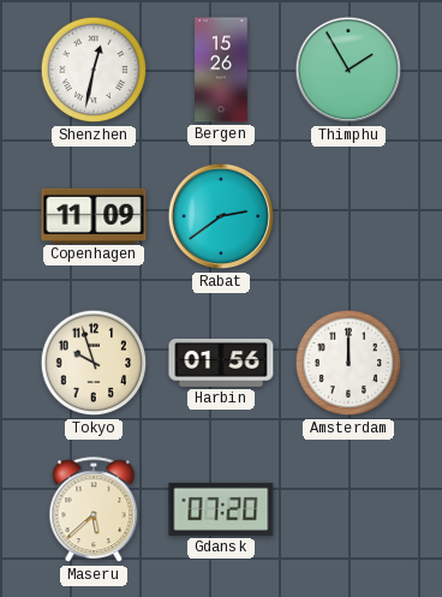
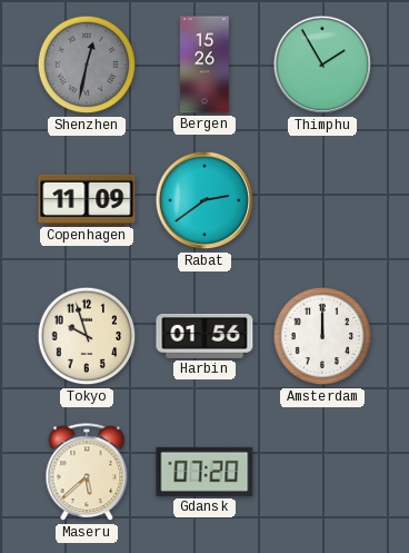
Shenzhen dial: white -> grey
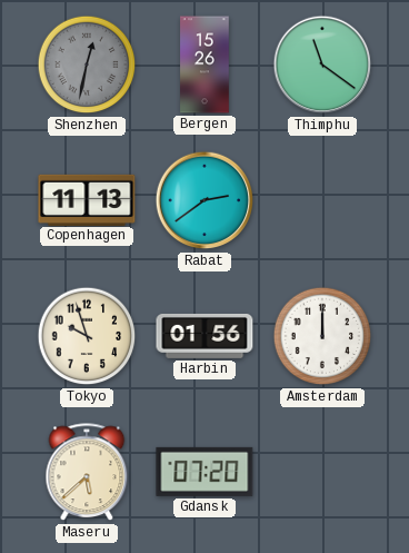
Thimphu: 1:55 -> 11:21
Copenhagen: 11:09 -> 11:13
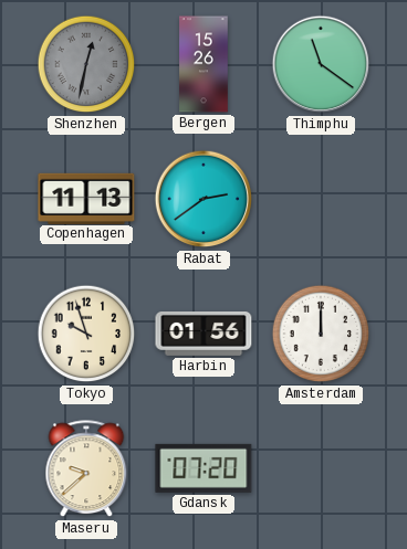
Maseru: 5:38 -> 9:38
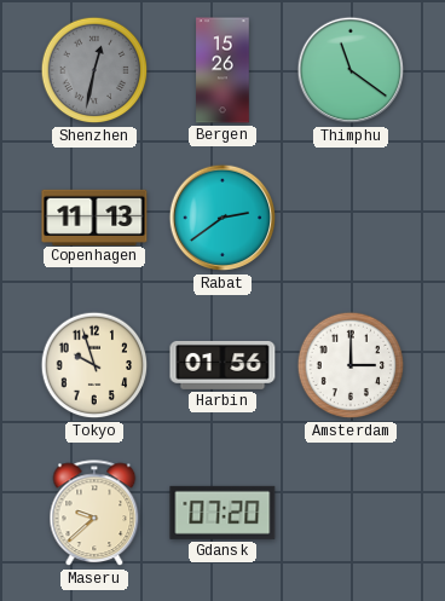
Amsterdam: 12:00 -> 3:00
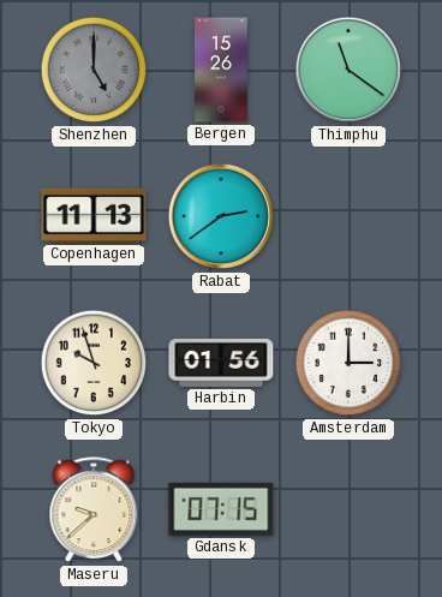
Shenzhen: 12:32 -> 5:00
Gdansk: 07:20 -> 07:15
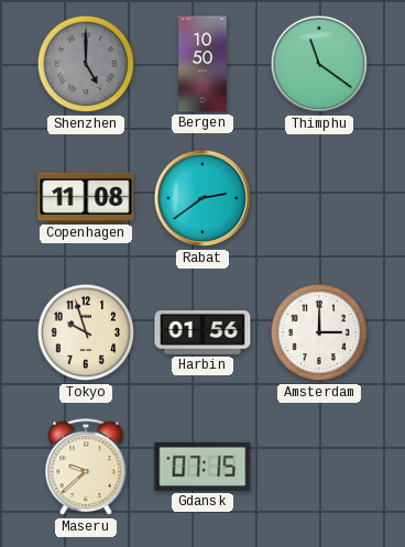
Bergen: 15:26 -> 10:50
Copenhagen: 11:13 -> 11:08
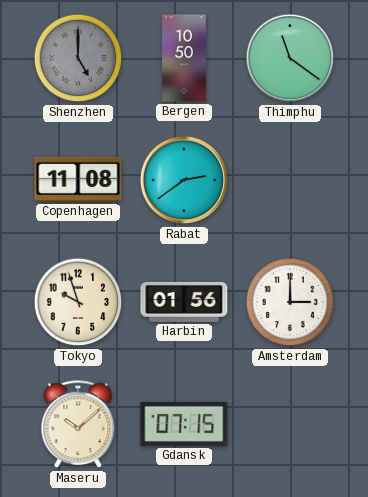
Maseru: 9:38 -> 10:08
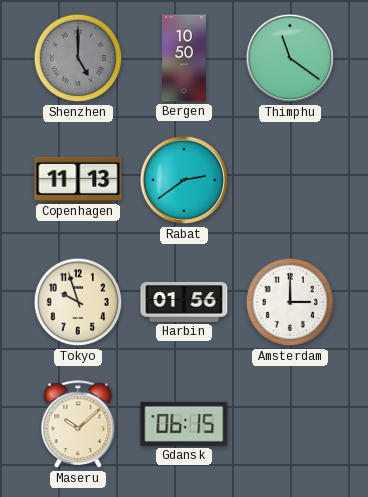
Copenhagen: 11:08 -> 11:13
Gdansk: 07:15 -> 06:15
